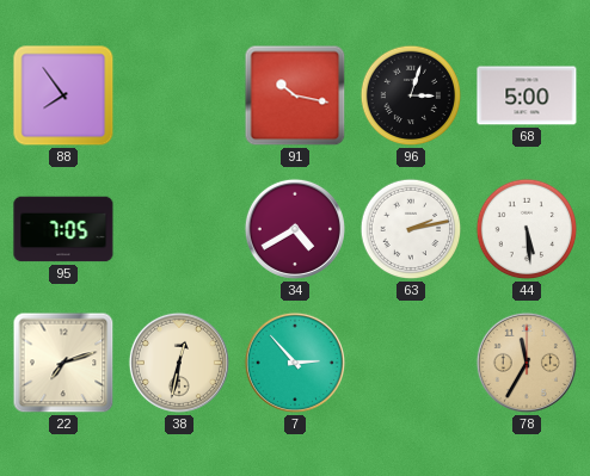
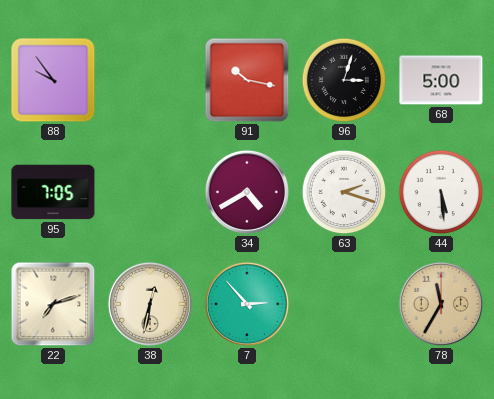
88: 7:54 -> 9:54
63: 2:13 -> 2:18
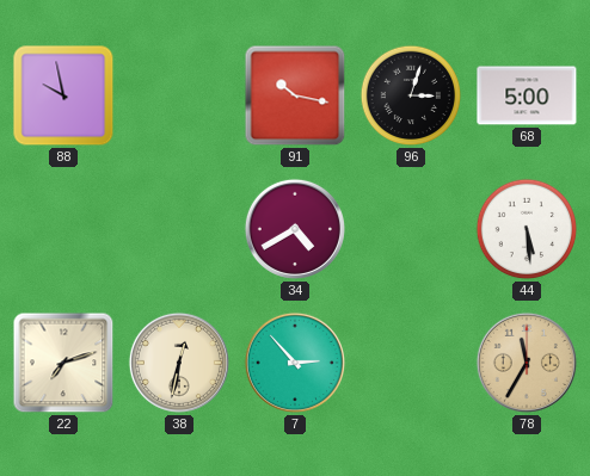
88: 9:54 -> 9:58
95: 7:05 -> none
63: 2:18 -> none
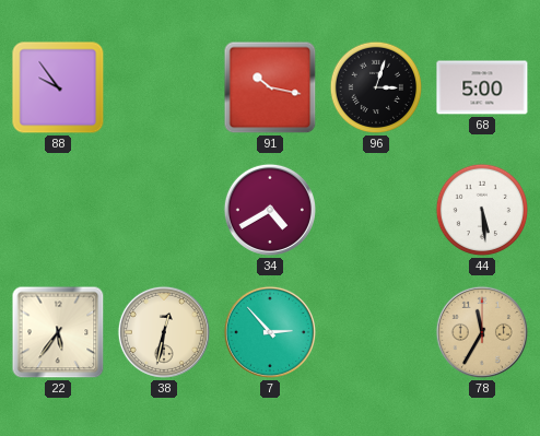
88: 9:58 -> 9:54
22: 7:12 -> 5:36
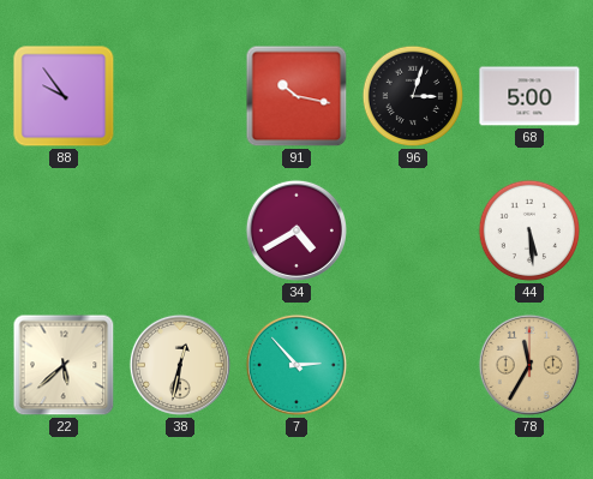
22: 5:36 -> 5:38
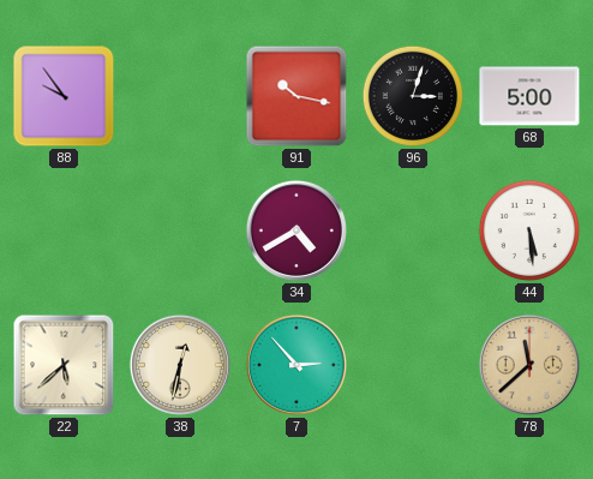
78: 11:35 -> 11:38
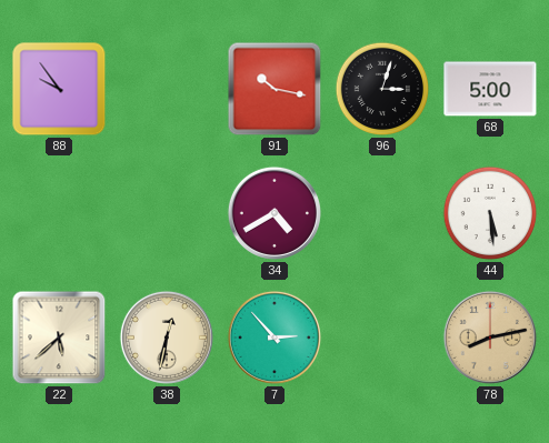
78: 11:38 -> 8:13
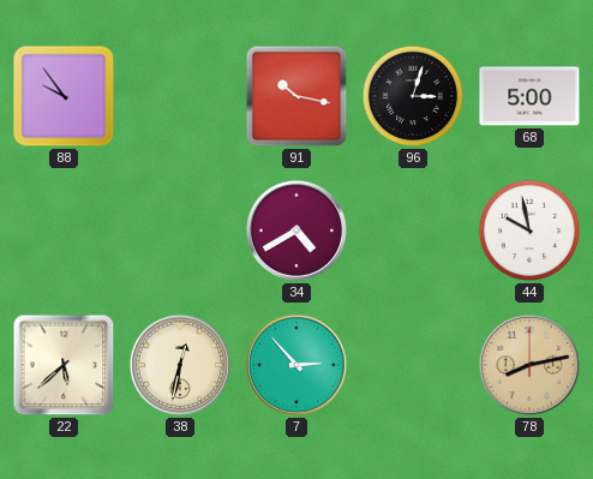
44: 5:29 -> 9:58
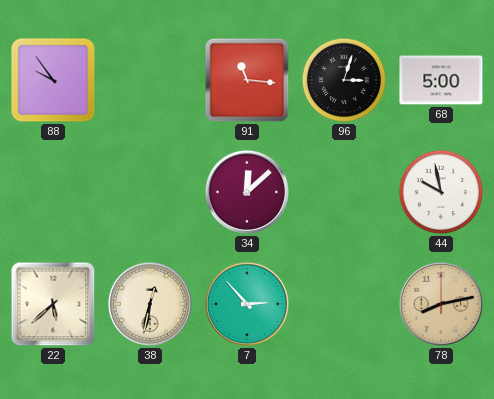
91: 10:17 -> 11:16
34: 4:40 -> 12:08
